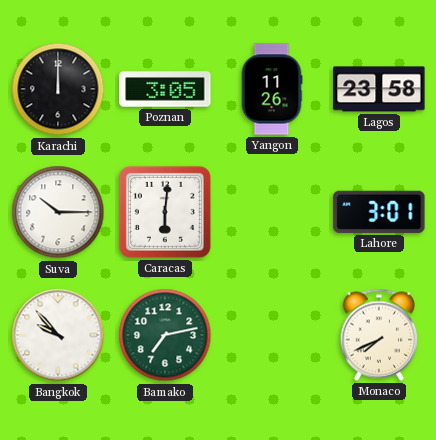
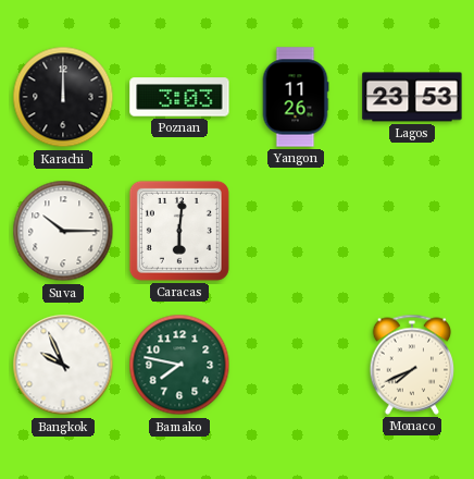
Poznan: 3:05 -> 3:03
Lagos: 23:58 -> 23:53
Lahore: 3:01 -> none
Bangkok: 9:53 -> 9:56
Bamako: 7:13 -> 7:47
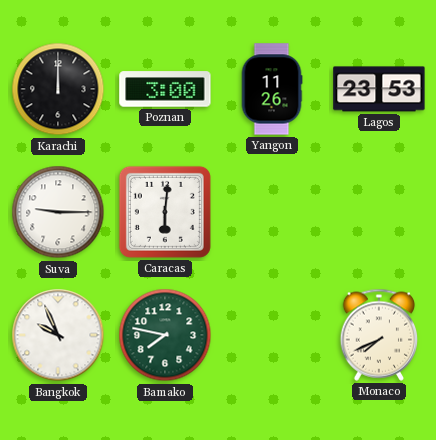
Poznan: 3:03 -> 3:00
Suva: 10:15 -> 9:15
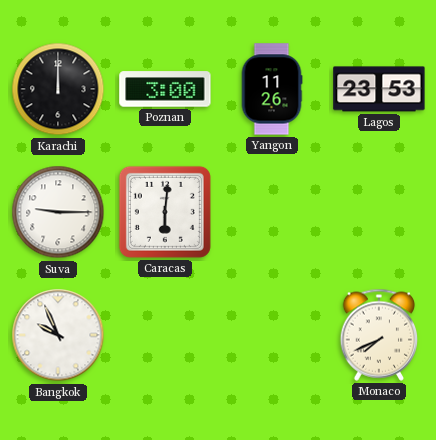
Bamako: 7:47 -> none
